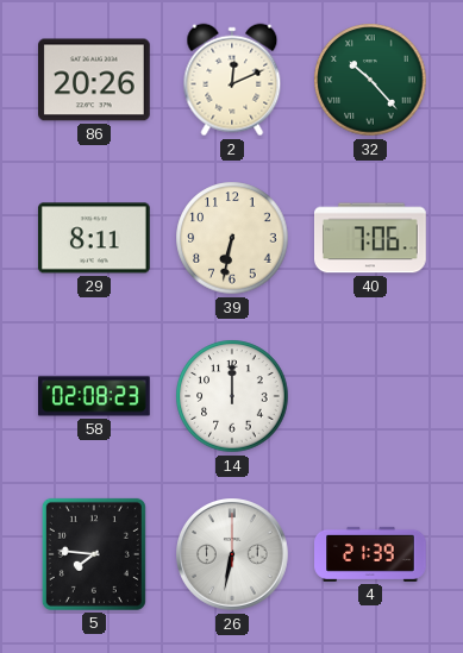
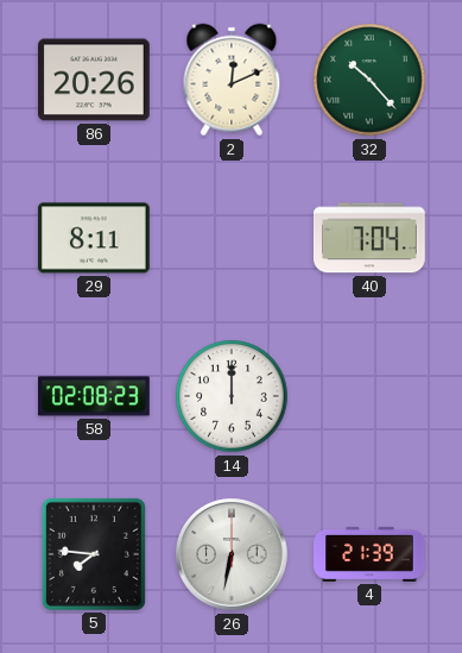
39: 6:32 -> none
40: 7:06 -> 7:04
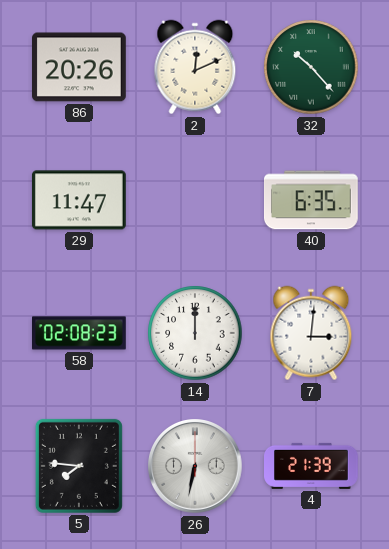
29: 8:11 -> 11:47
40: 7:04 -> 6:35
7: none -> 3:01
